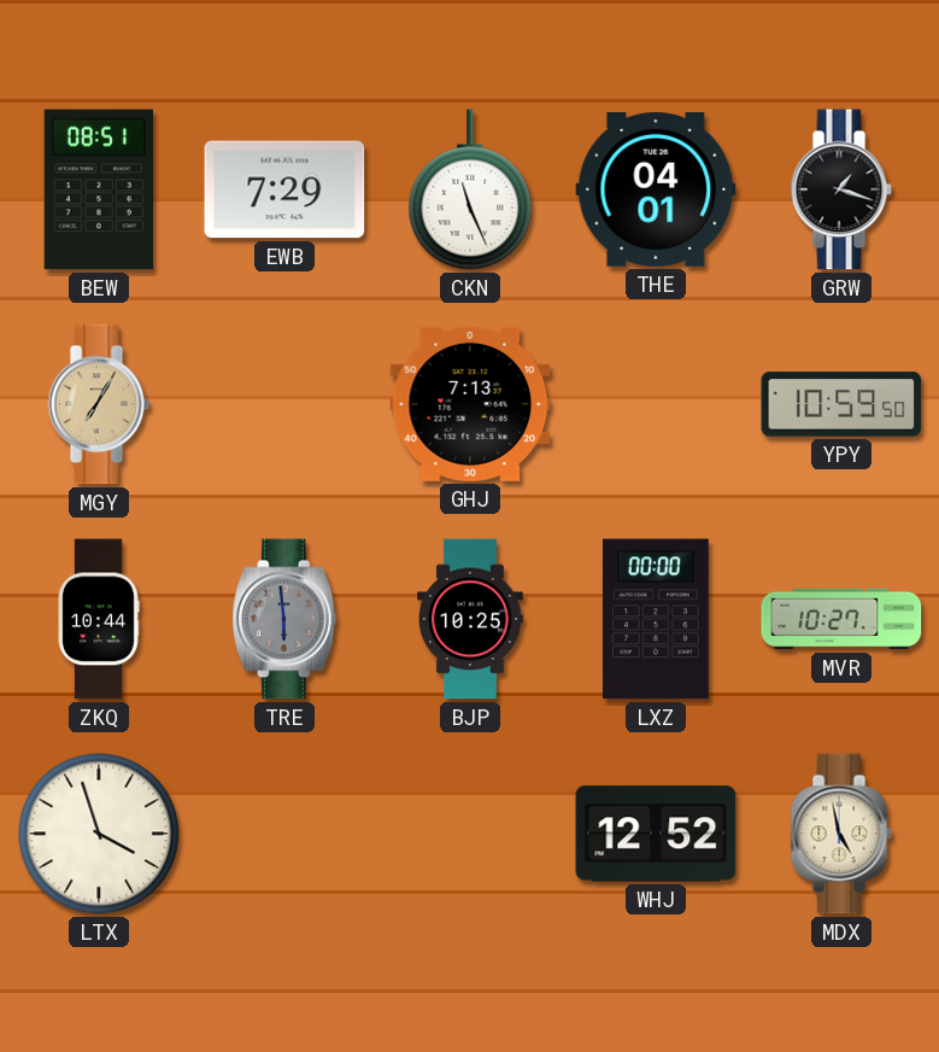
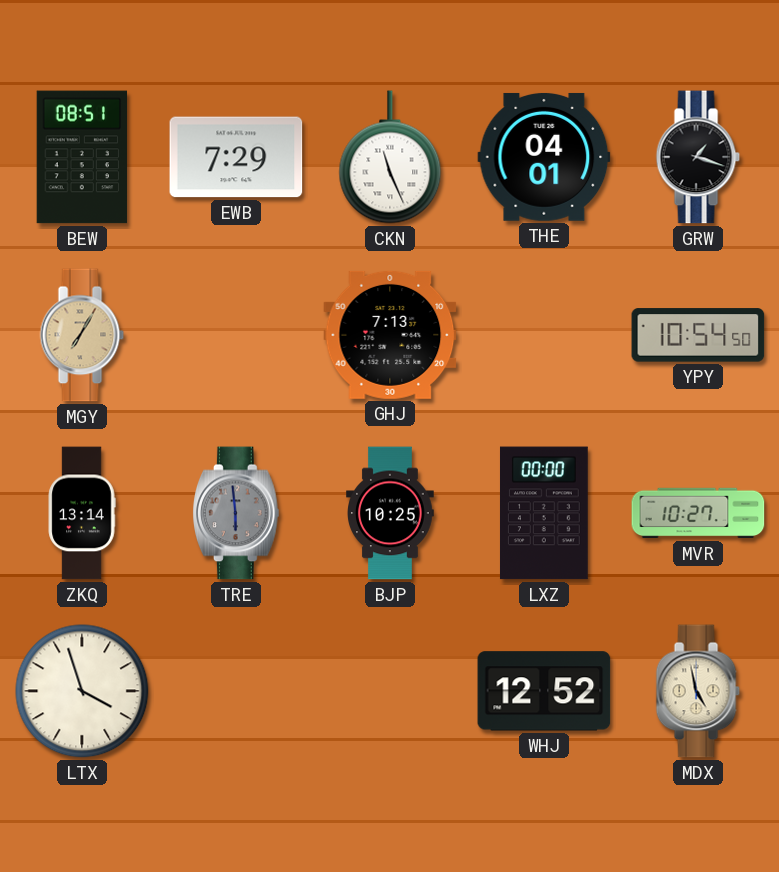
YPY: 10:59 -> 10:54
ZKQ: 10:44 -> 13:14
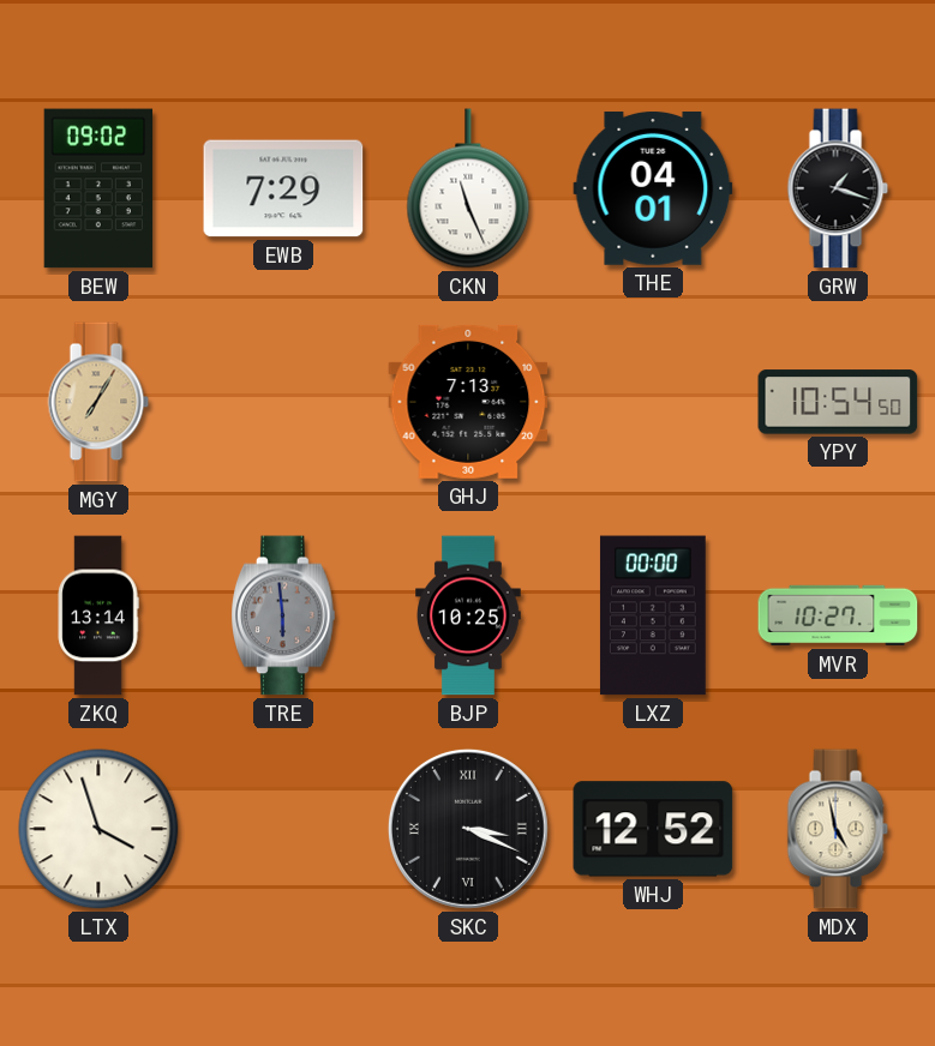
BEW: 08:51 -> 09:02
SKC: none -> 3:19
